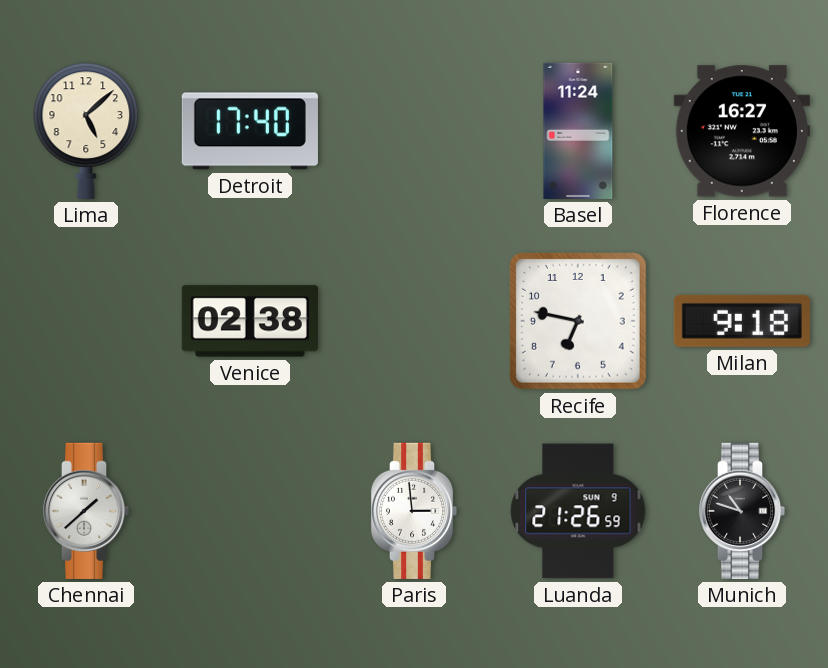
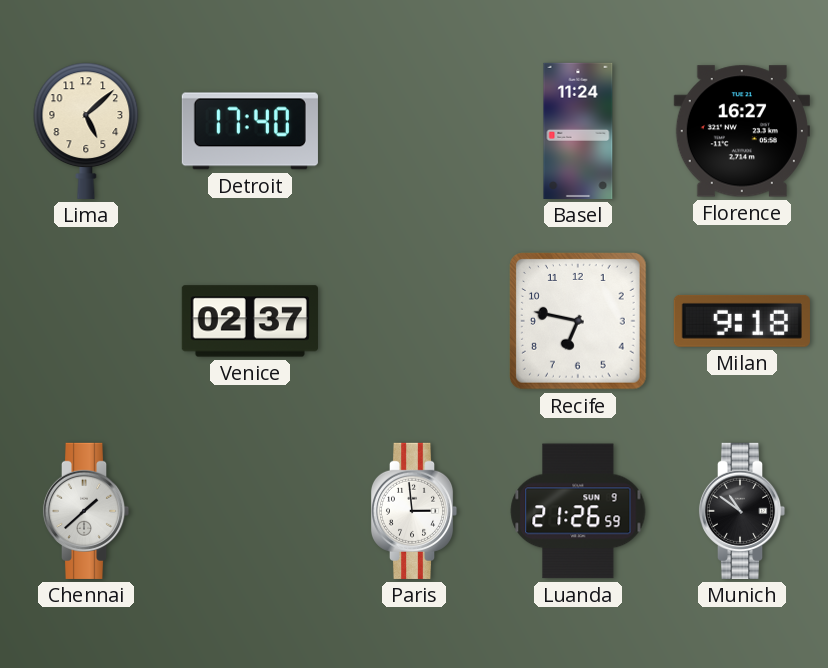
Venice: 02:38 -> 02:37
Munich: 10:48 -> 10:51
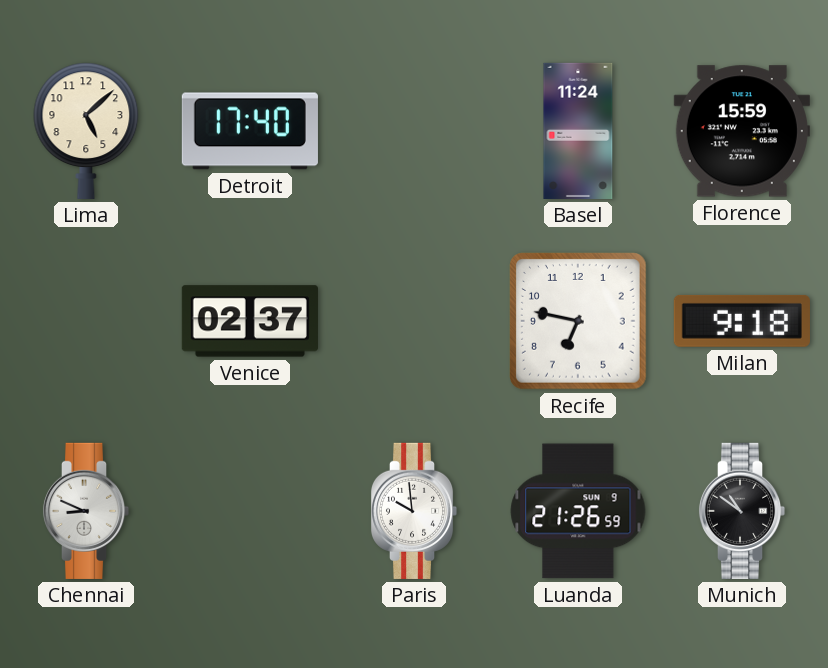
Florence: 16:27 -> 15:59
Chennai: 1:38 -> 8:49
Paris: 2:59 -> 9:59
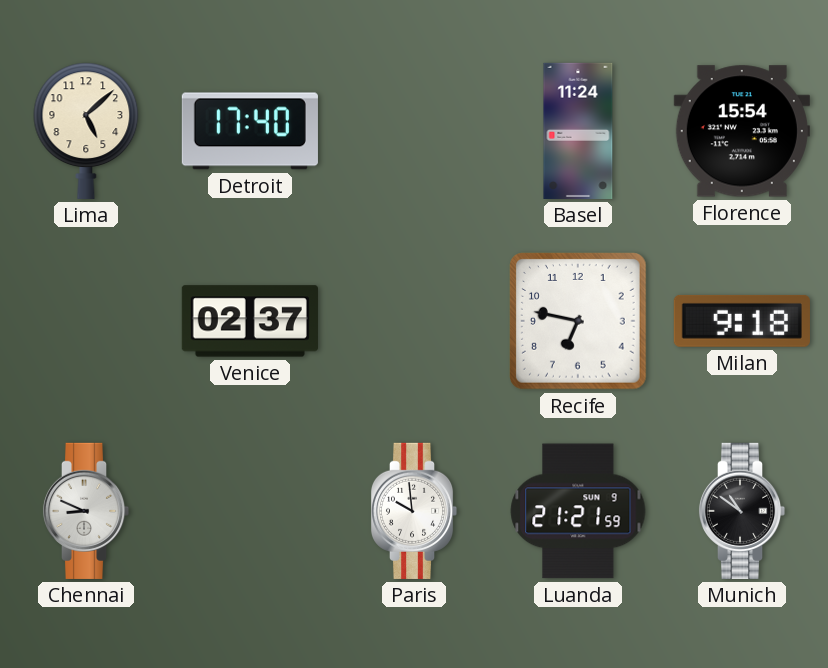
Florence: 15:59 -> 15:54
Luanda: 21:26 -> 21:21
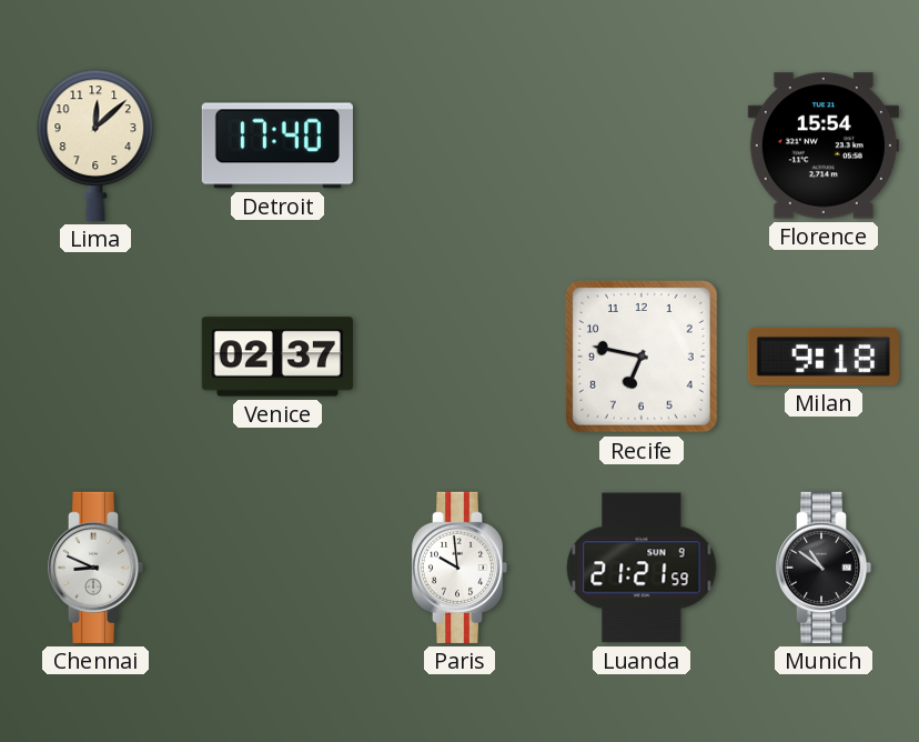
Lima: 5:08 -> 12:08
Basel: 11:24 -> none
